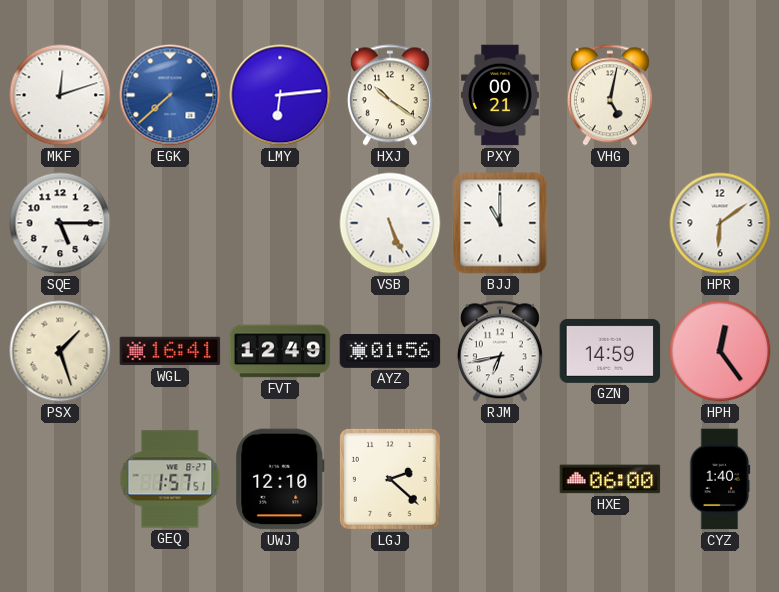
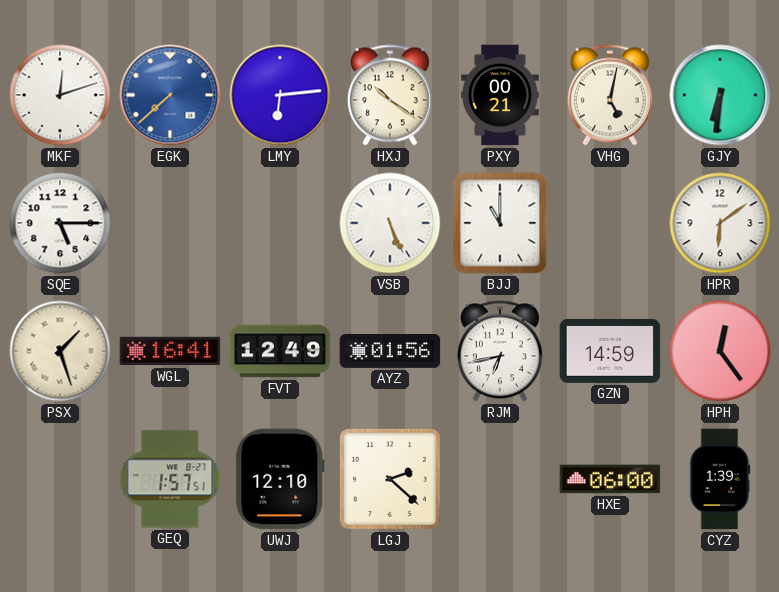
GJY: none -> 6:31
CYZ: 1:40 -> 1:39
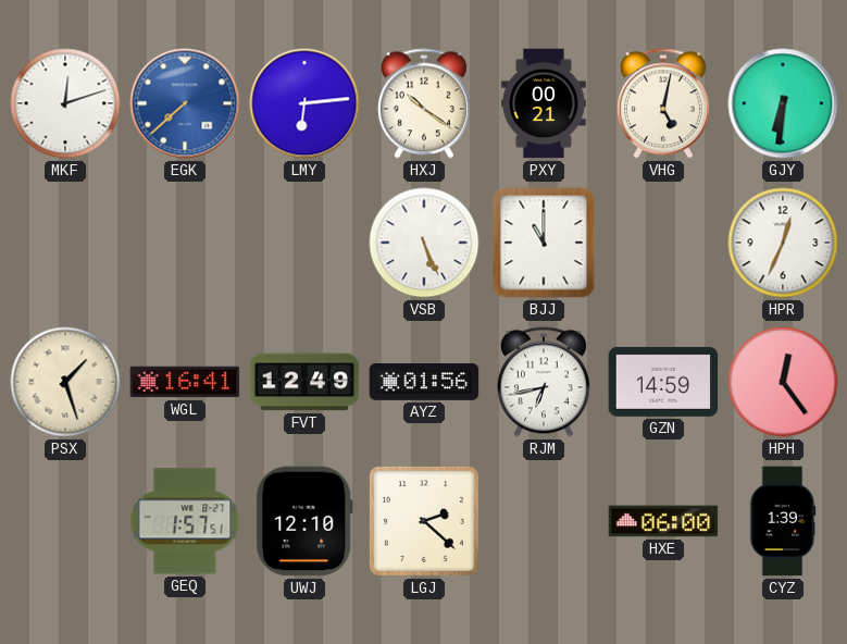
SQE: 5:15 -> none
HPR: 6:09 -> 12:34
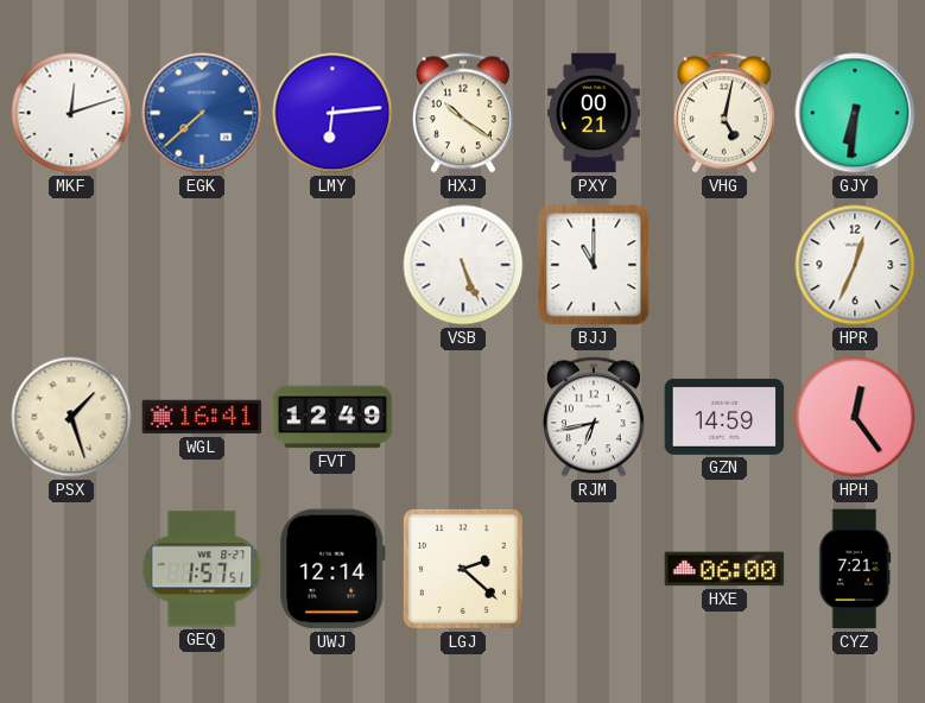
AYZ: 01:56 -> none
UWJ: 12:10 -> 12:14
CYZ: 1:39 -> 7:21
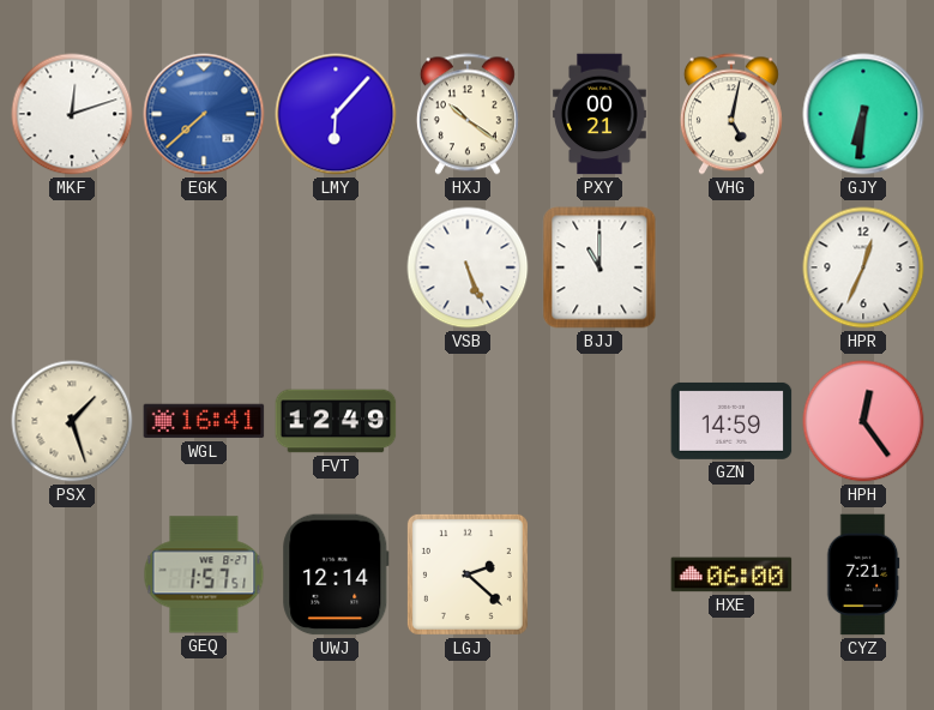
LMY: 6:14 -> 6:07
RJM: 6:43 -> none
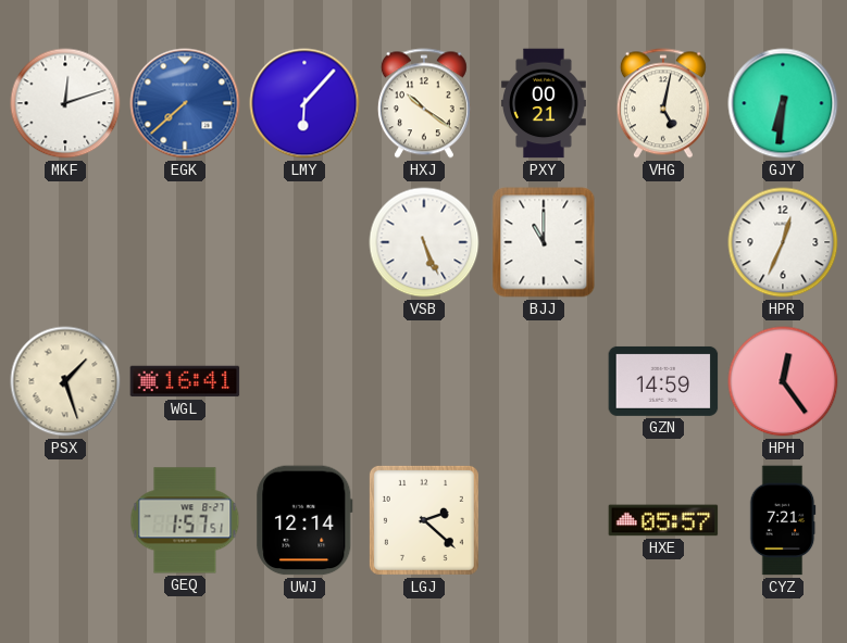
FVT: 12:49 -> none
HXE: 06:00 -> 05:57
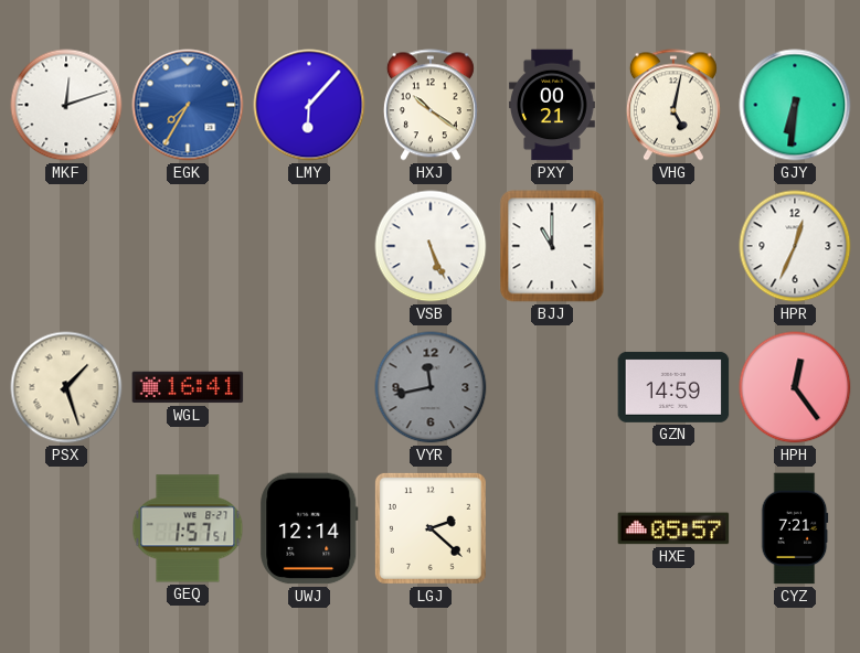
EGK: 7:38 -> 7:35
VYR: none -> 11:43
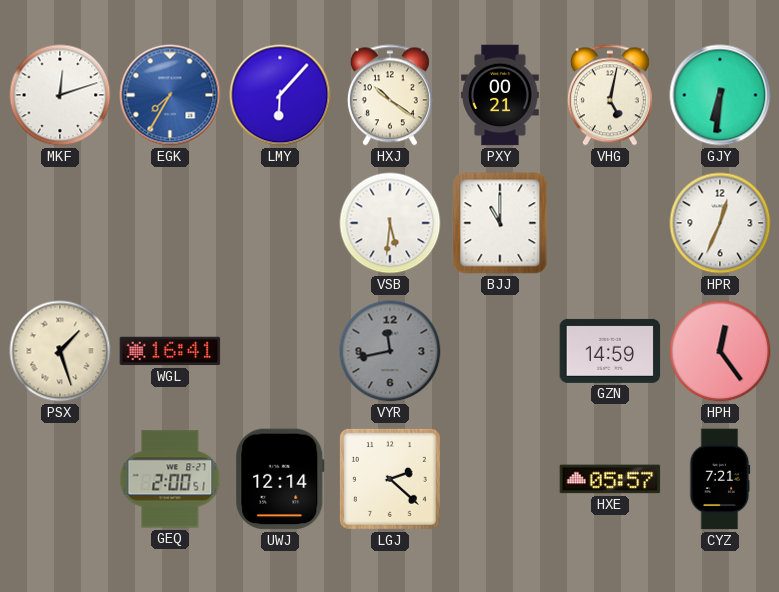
VSB: 5:26 -> 5:31
GEQ: 1:57 -> 2:00
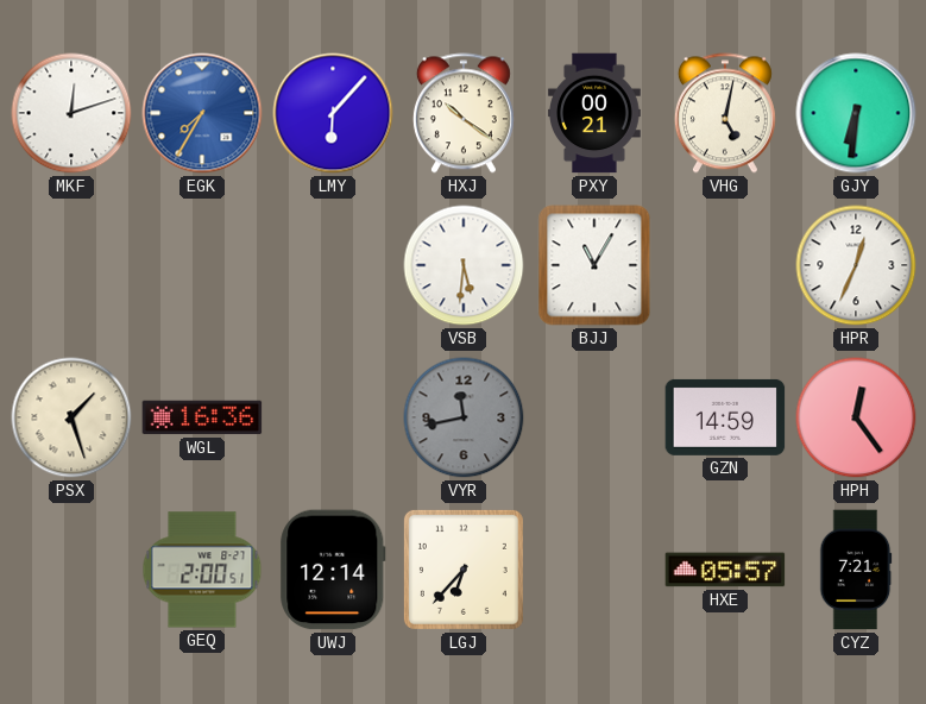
BJJ: 11:00 -> 11:05
WGL: 16:41 -> 16:36
LGJ: 2:22 -> 6:37
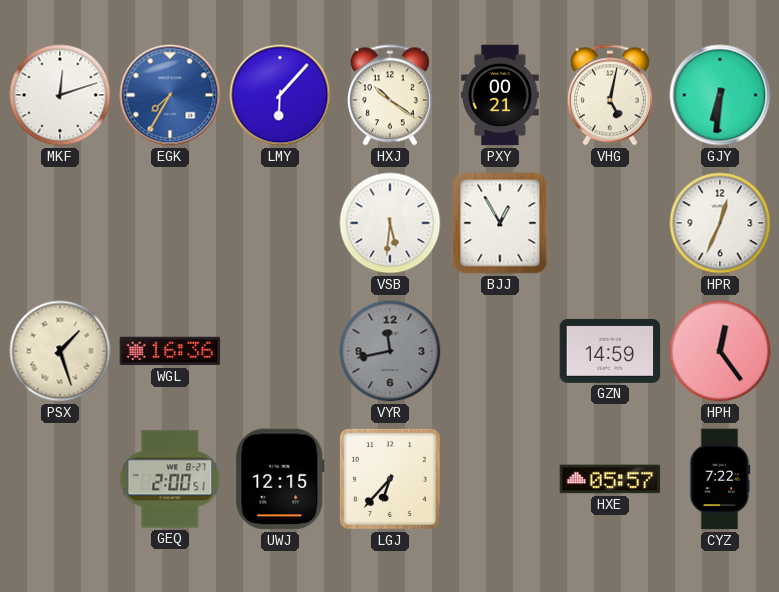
BJJ: 11:05 -> 12:55
UWJ: 12:14 -> 12:15
CYZ: 7:21 -> 7:22
